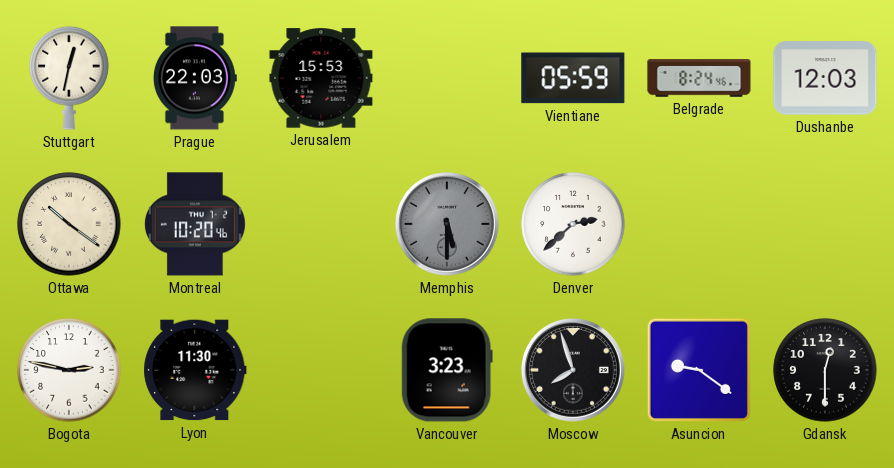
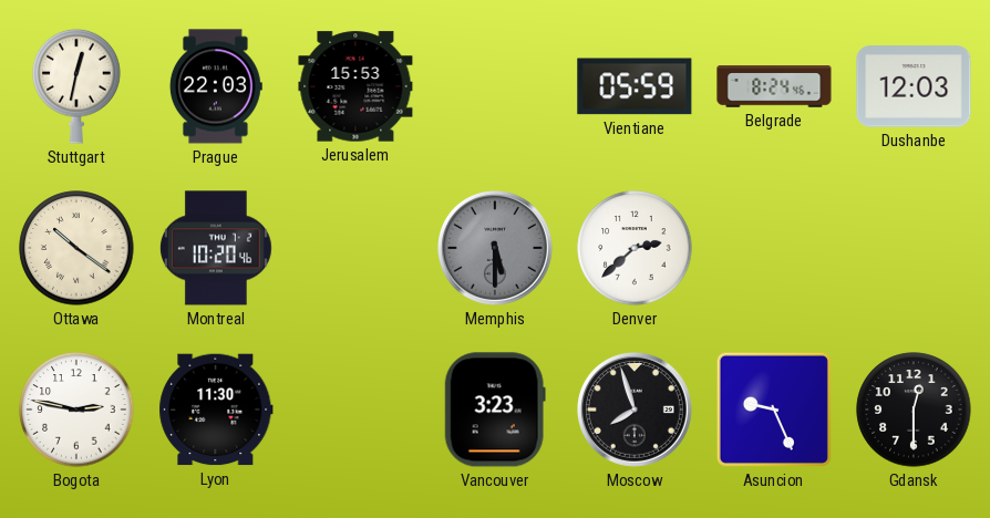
Asuncion: 9:21 -> 9:26
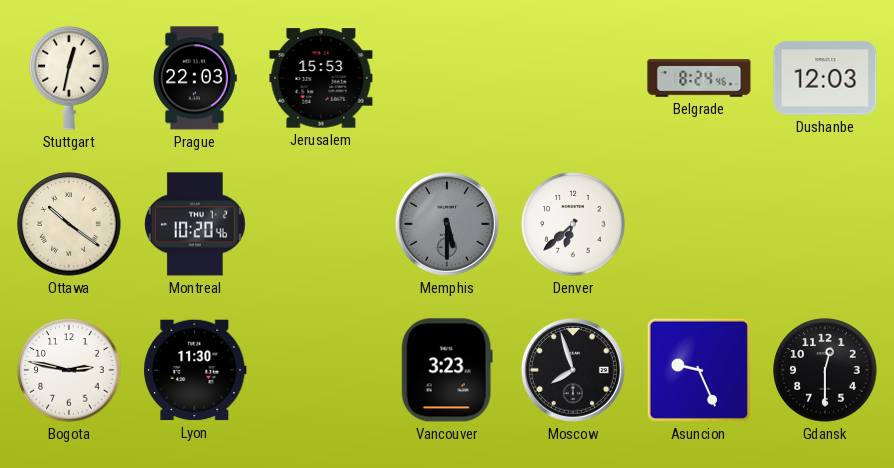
Vientiane: 05:59 -> none
Denver: 2:38 -> 6:38
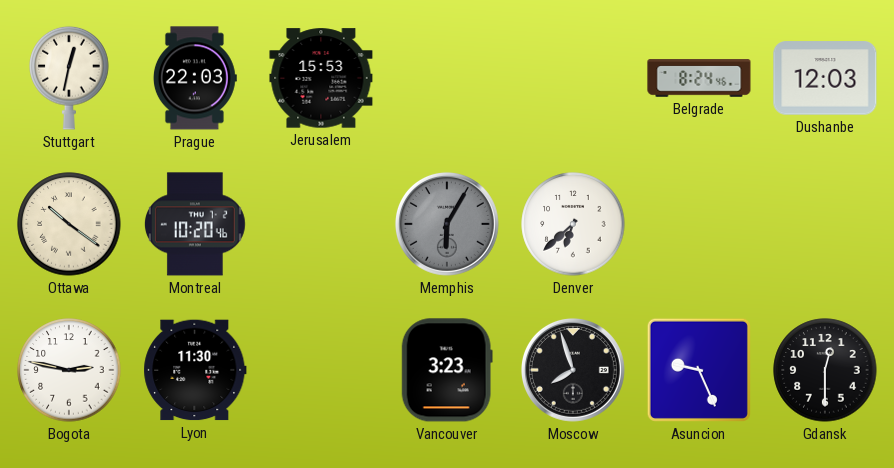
Memphis: 5:30 -> 6:05
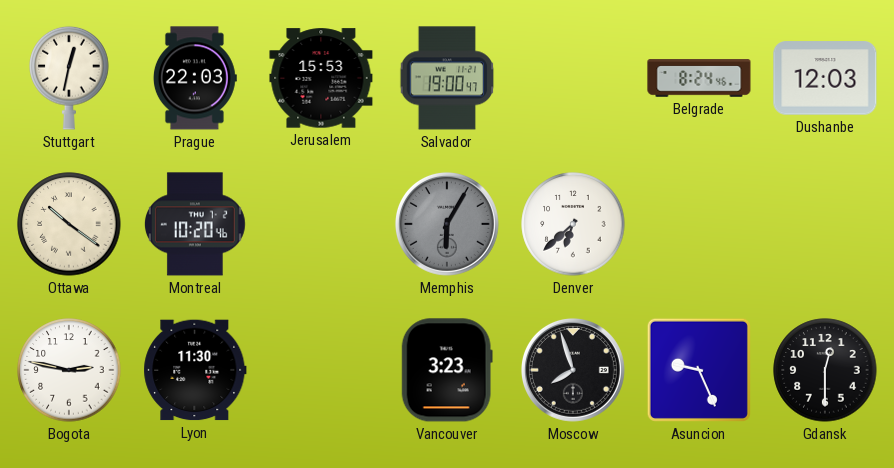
Salvador: none -> 19:00
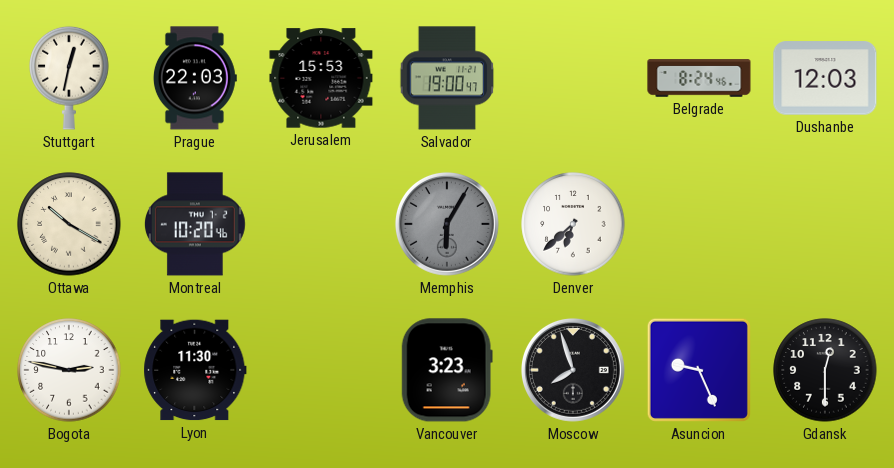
Ottawa: 10:21 -> 10:20
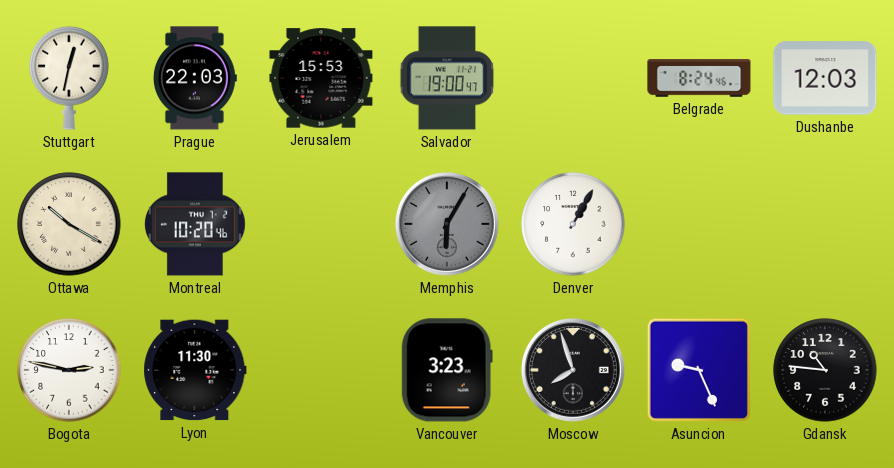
Denver: 6:38 -> 1:05
Gdansk: 12:30 -> 10:46
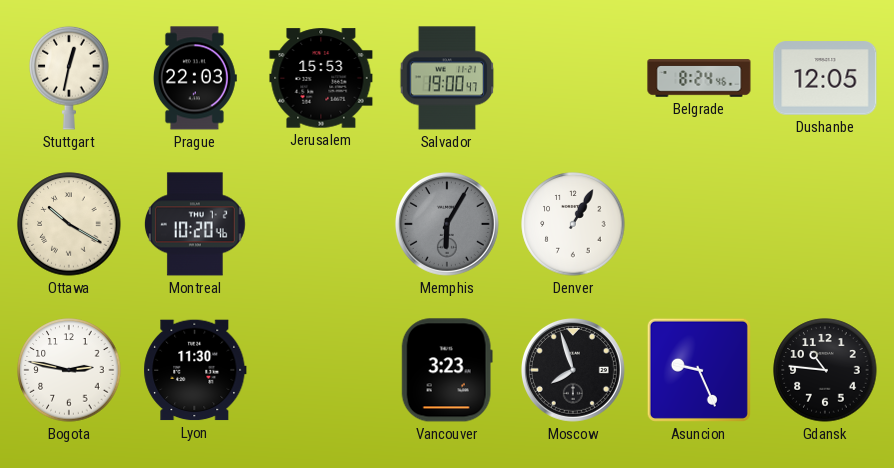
Dushanbe: 12:03 -> 12:05
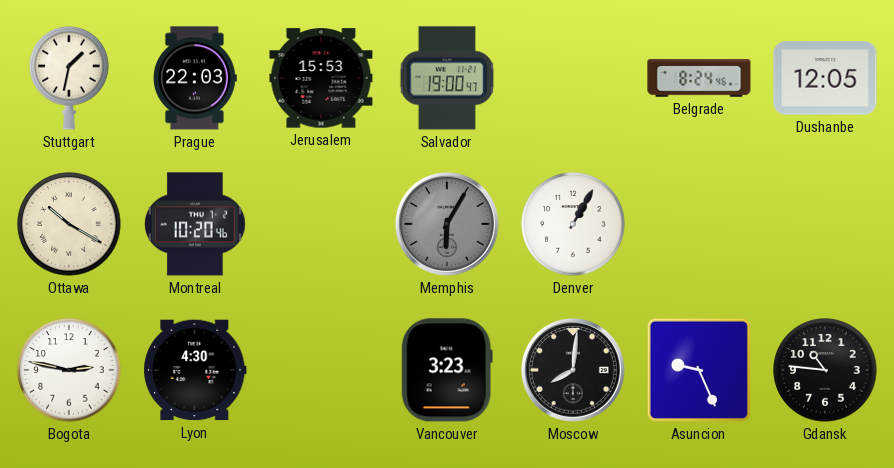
Stuttgart: 12:32 -> 1:32
Lyon: 11:30 -> 4:30
Moscow: 7:57 -> 8:01
